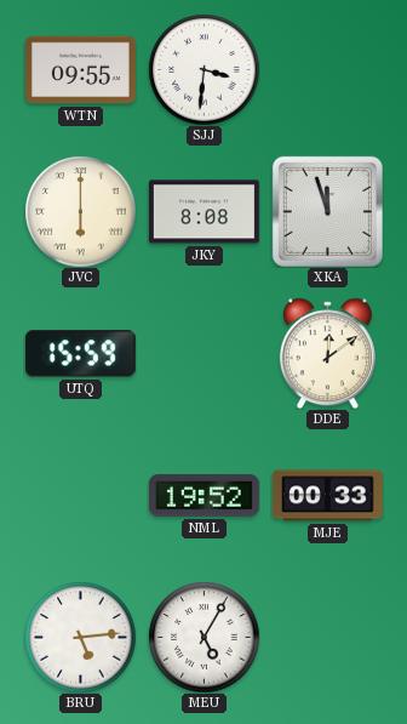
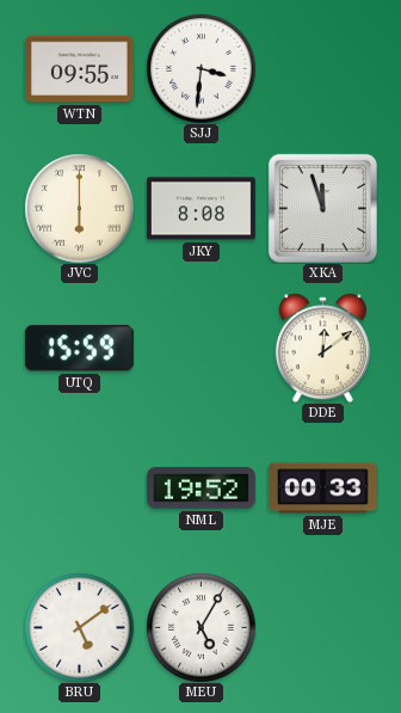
BRU: 5:14 -> 5:09
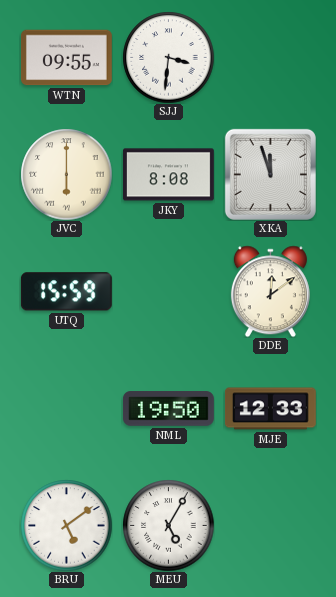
NML: 19:52 -> 19:50
MJE: 00:33 -> 12:33
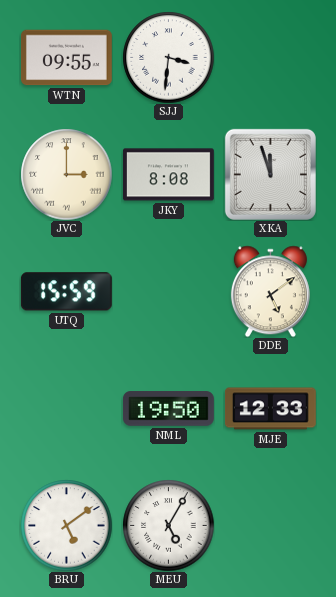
JVC: 6:00 -> 3:00
DDE: 12:09 -> 5:09
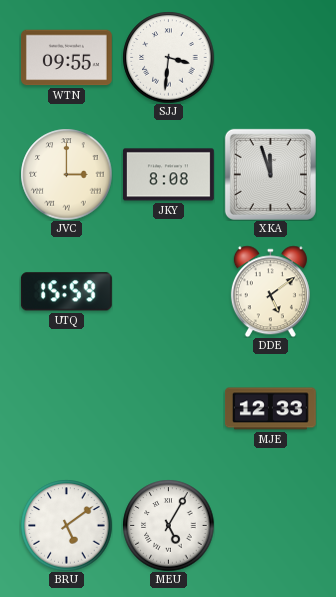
NML: 19:50 -> none
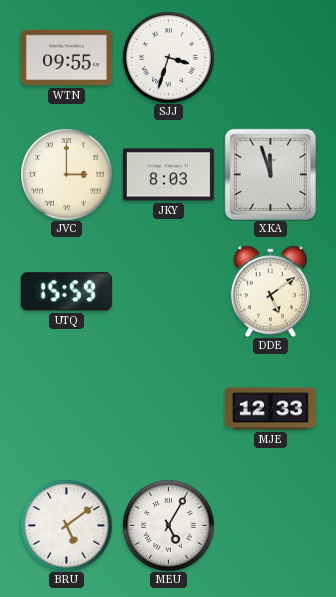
SJJ: 3:31 -> 3:33
JKY: 8:08 -> 8:03
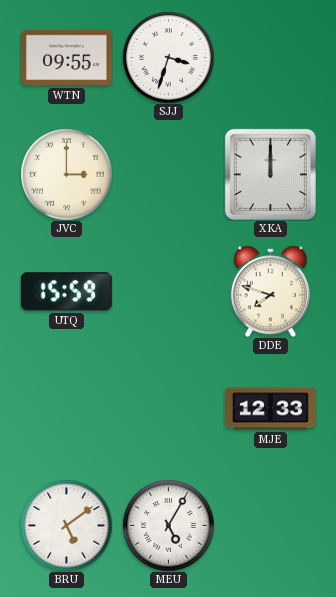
JKY: 8:03 -> none
XKA: 11:57 -> 12:00
DDE: 5:09 -> 7:48
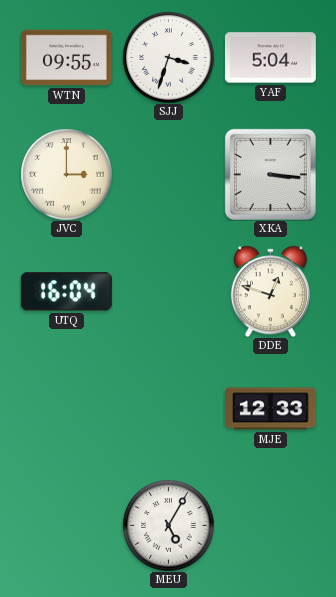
YAF: none -> 5:04
XKA: 12:00 -> 3:16
UTQ: 15:59 -> 16:04
DDE: 7:48 -> 12:48
BRU: 5:09 -> none
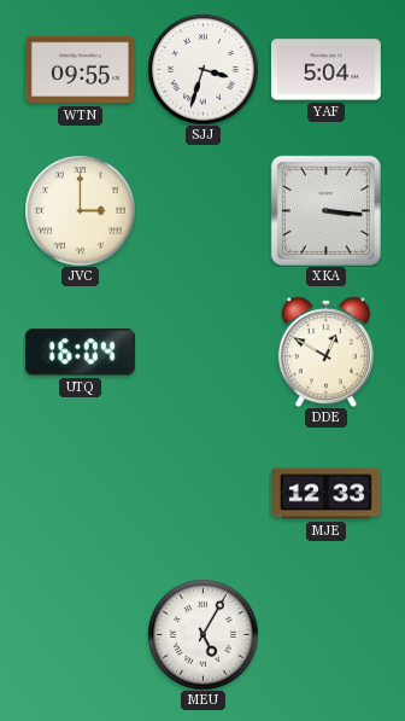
DDE: 12:48 -> 12:50
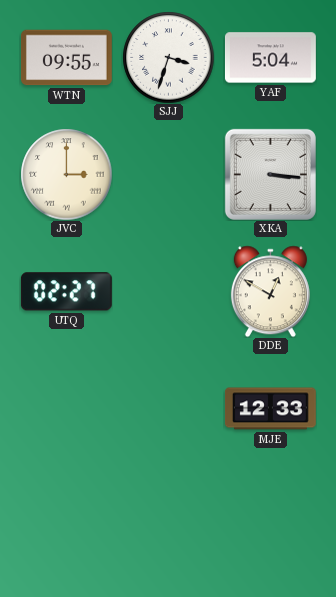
UTQ: 16:04 -> 02:27
MEU: 5:05 -> none
